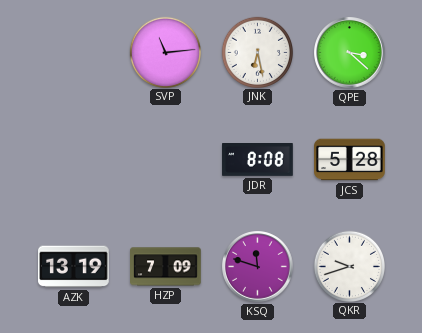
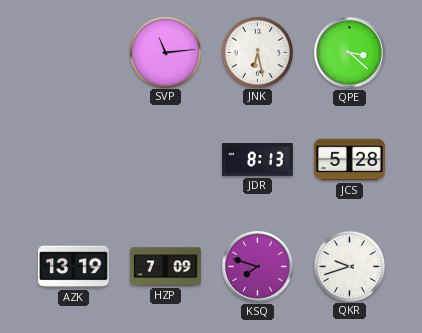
JDR: 8:08 -> 8:13
KSQ: 11:48 -> 7:48
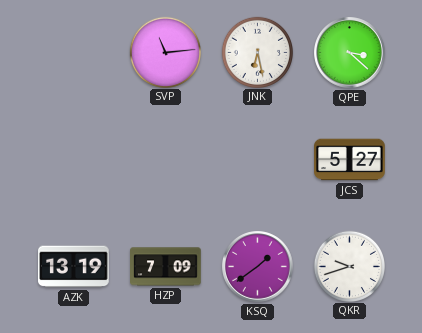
JDR: 8:13 -> none
JCS: 5:28 -> 5:27
KSQ: 7:48 -> 1:39
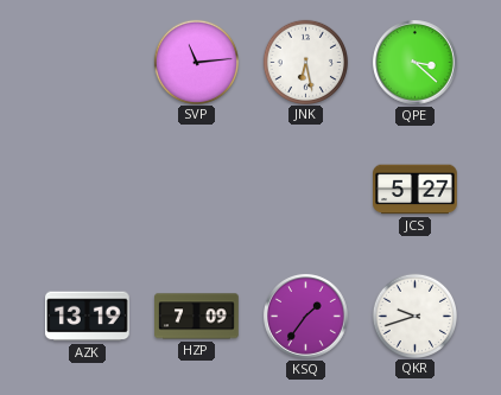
KSQ: 1:39 -> 1:36
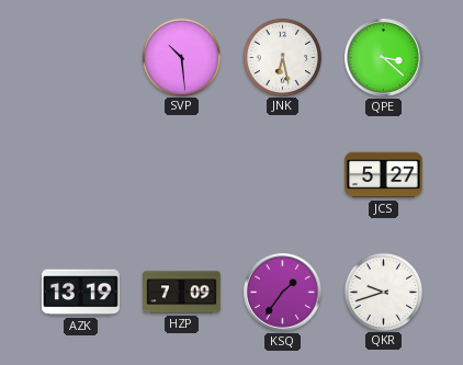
SVP: 11:14 -> 10:29
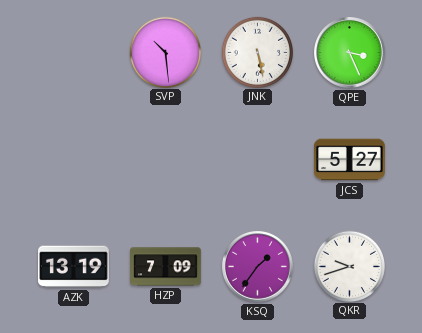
JNK: 6:28 -> 5:28
QPE: 3:22 -> 3:26
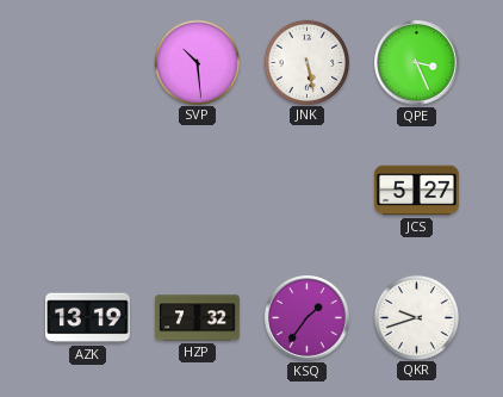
HZP: 7:09 -> 7:32
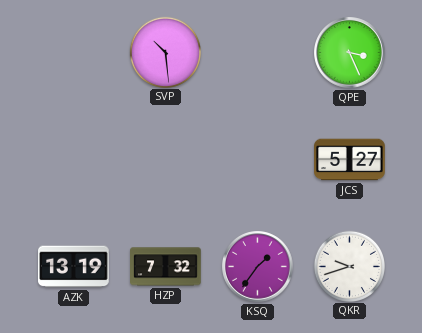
JNK: 5:28 -> none
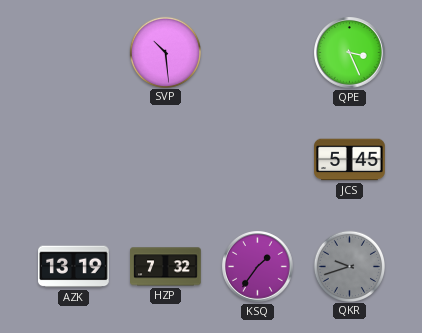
JCS: 5:27 -> 5:45
QKR dial: white -> grey
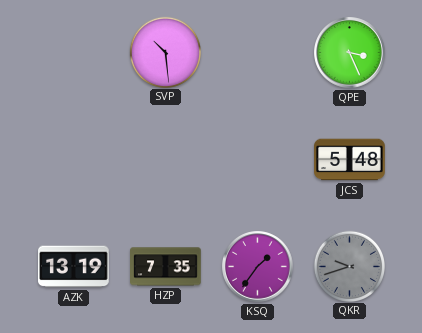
JCS: 5:45 -> 5:48
HZP: 7:32 -> 7:35
